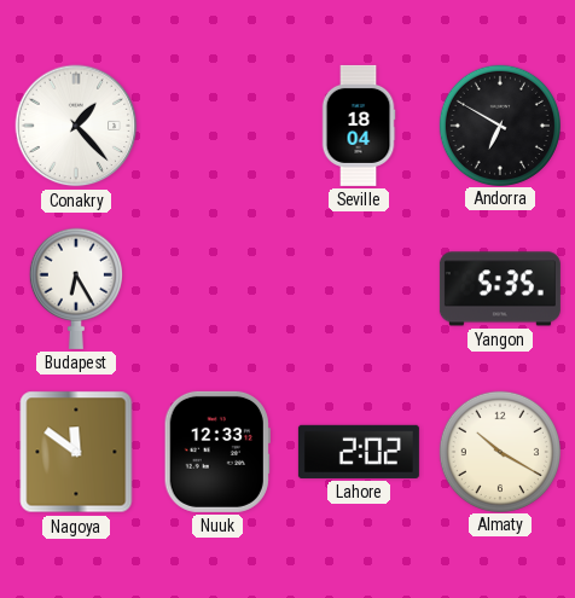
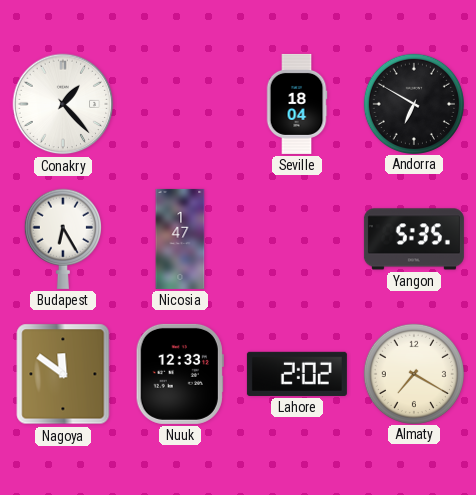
Nicosia: none -> 1:47
Almaty: 10:20 -> 7:20
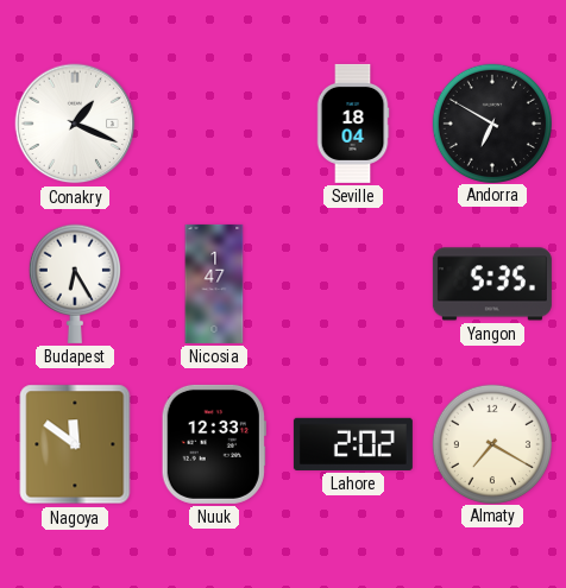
Conakry: 1:23 -> 1:19
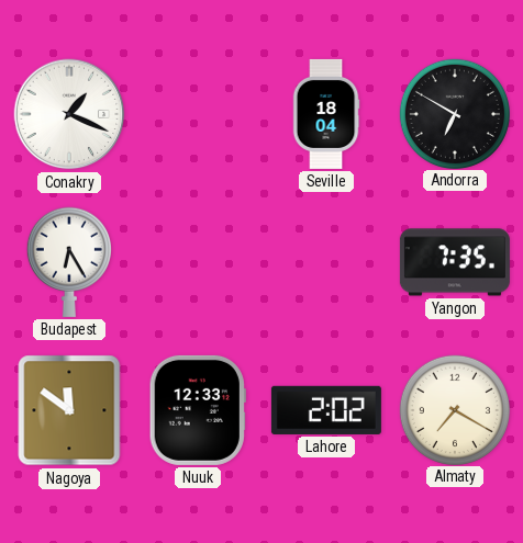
Nicosia: 1:47 -> none
Yangon: 5:35 -> 7:35
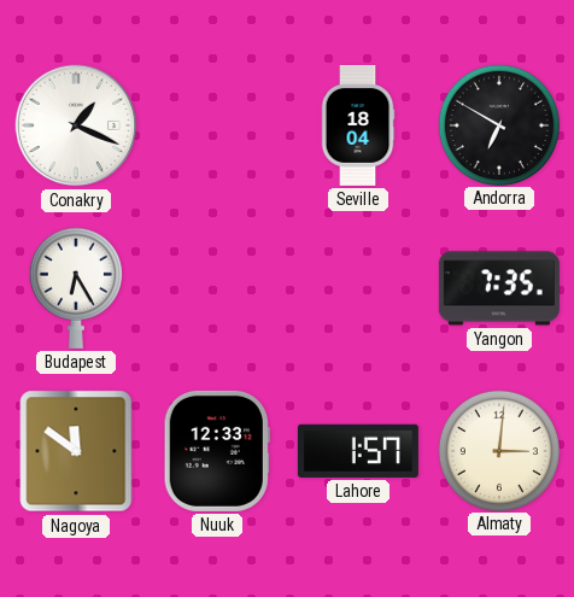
Lahore: 2:02 -> 1:57
Almaty: 7:20 -> 3:01
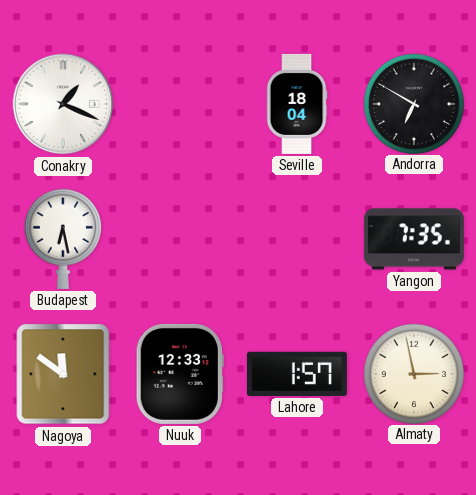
Budapest: 6:25 -> 6:28
Almaty: 3:01 -> 2:58
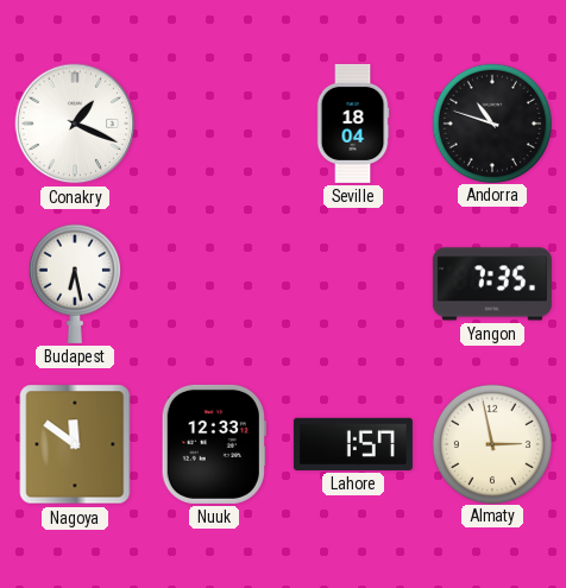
Andorra: 6:50 -> 10:48
